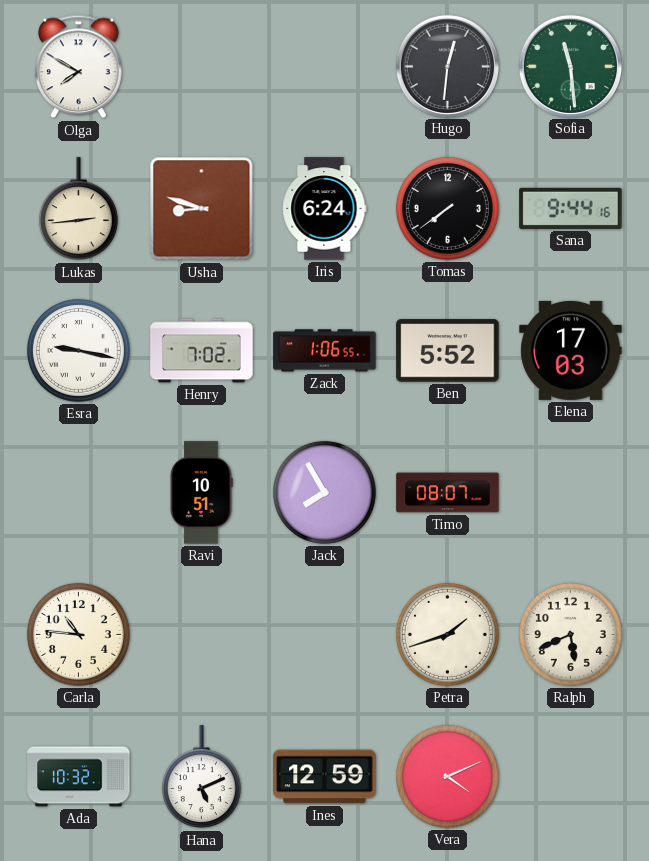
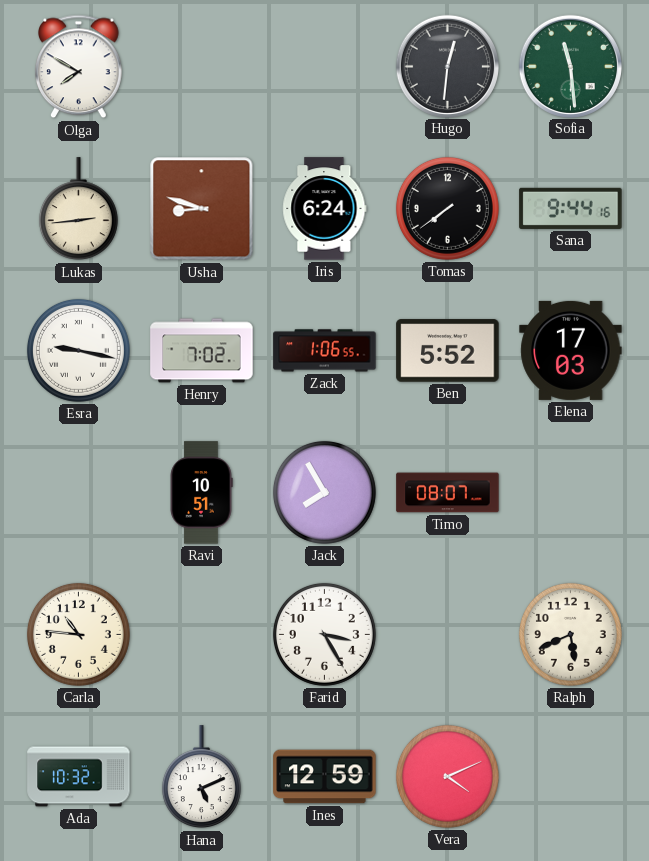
Farid: none -> 3:25
Petra: 1:42 -> none
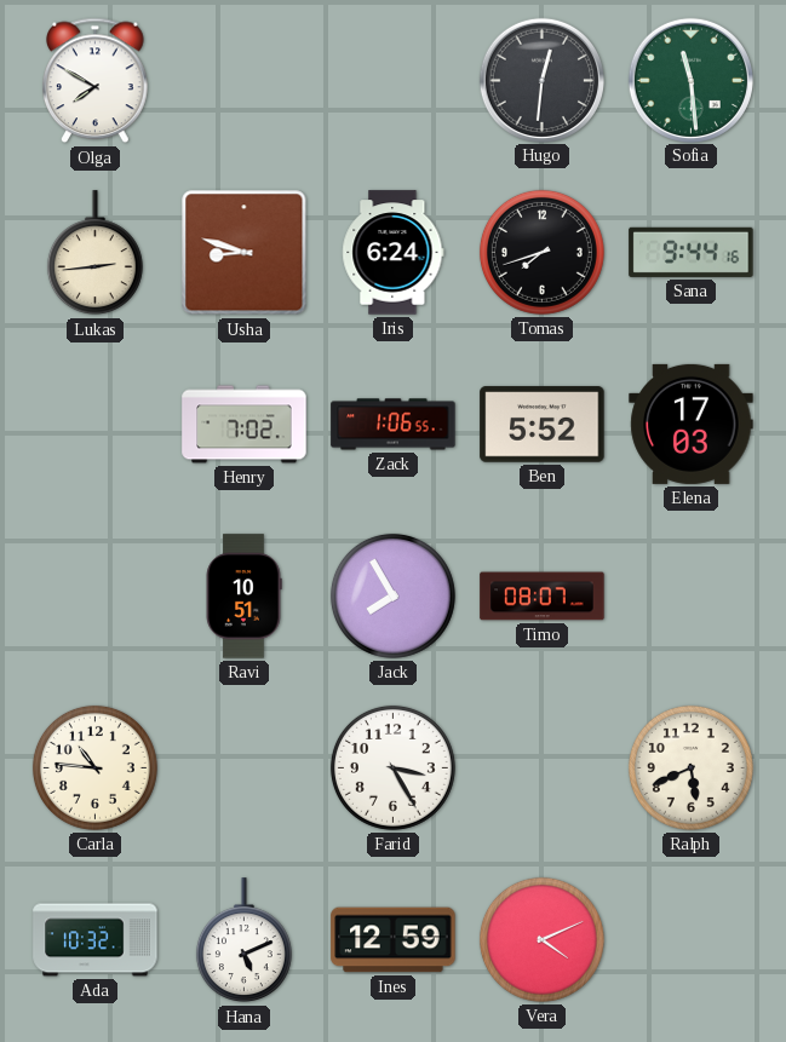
Tomas: 7:39 -> 7:42
Esra: 9:17 -> none
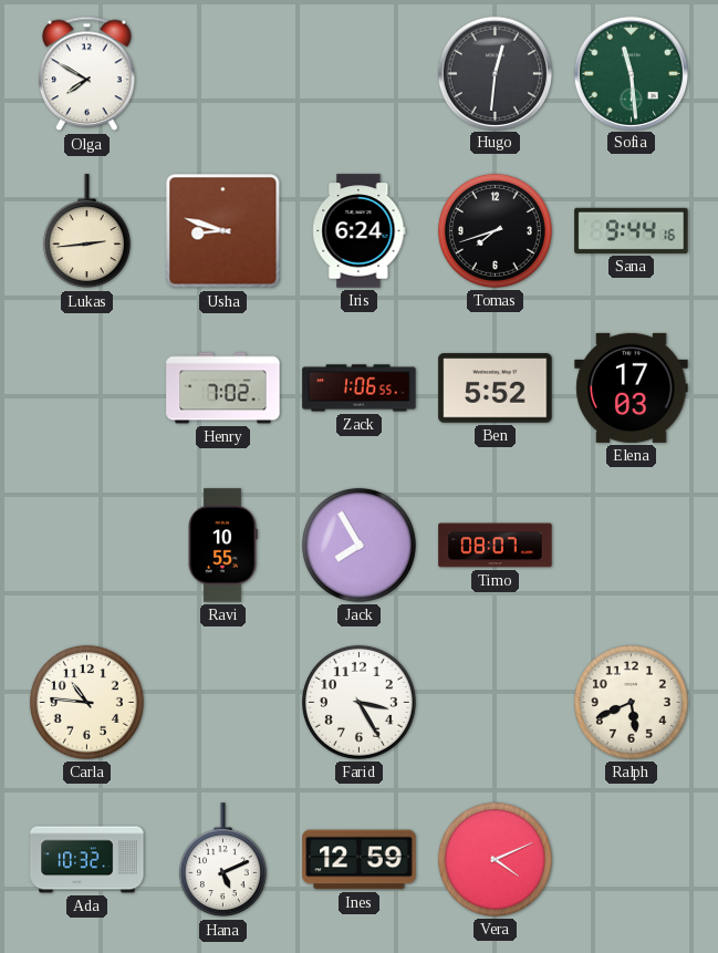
Ravi: 10:51 -> 10:55
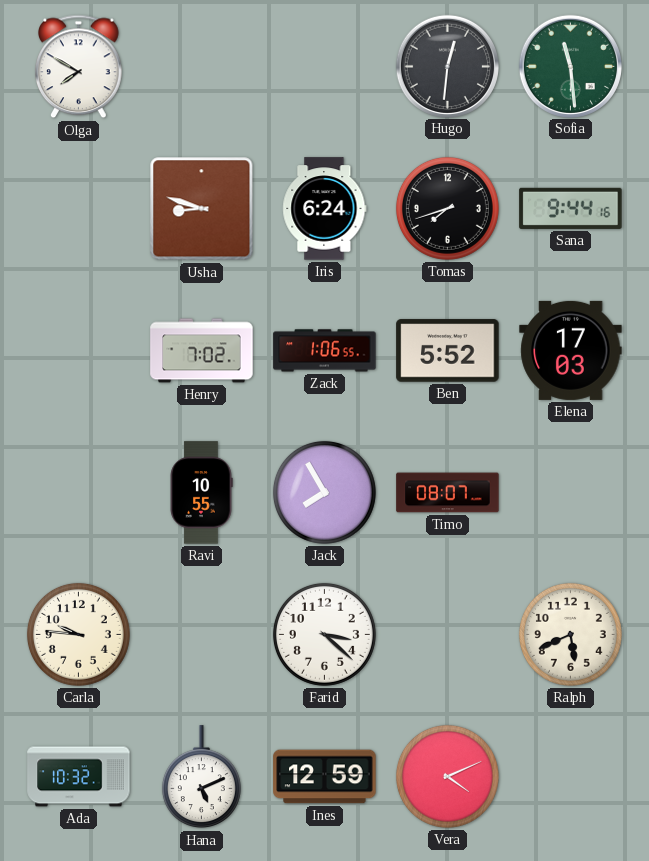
Lukas: 2:44 -> none
Carla: 10:46 -> 9:46
Farid: 3:25 -> 3:22
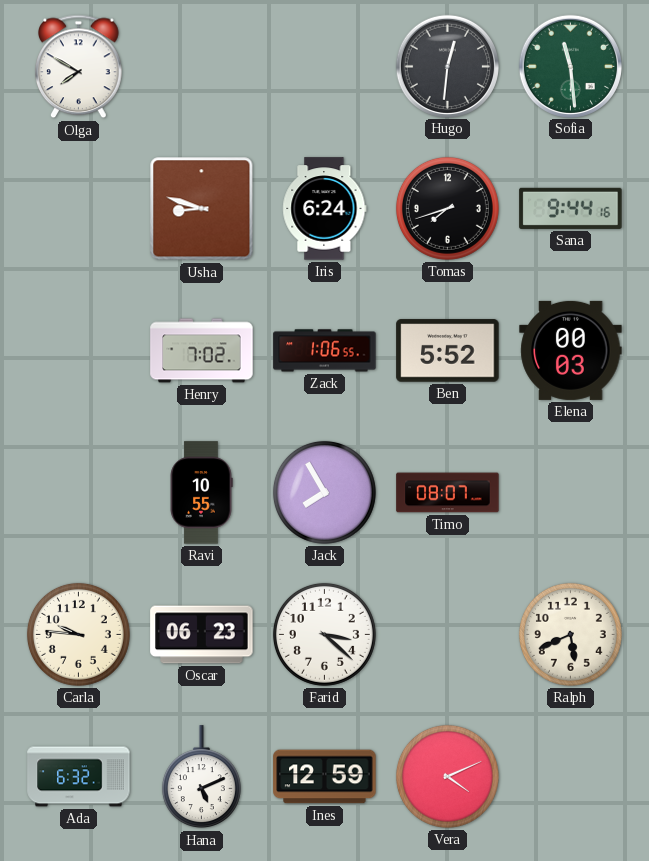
Elena: 17:03 -> 00:03
Oscar: none -> 06:23
Ada: 10:32 -> 6:32
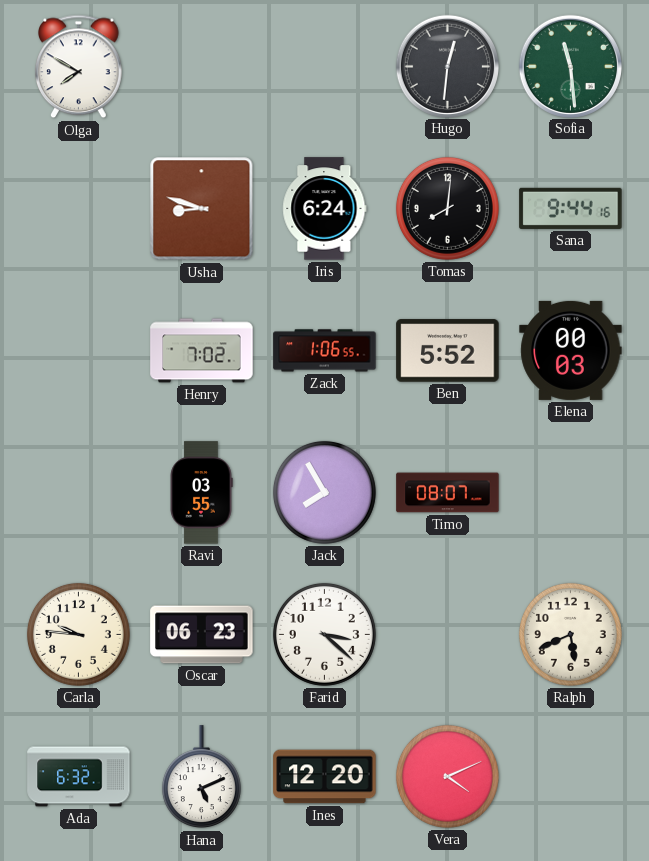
Tomas: 7:42 -> 8:01
Ravi: 10:55 -> 03:55
Ines: 12:59 -> 12:20
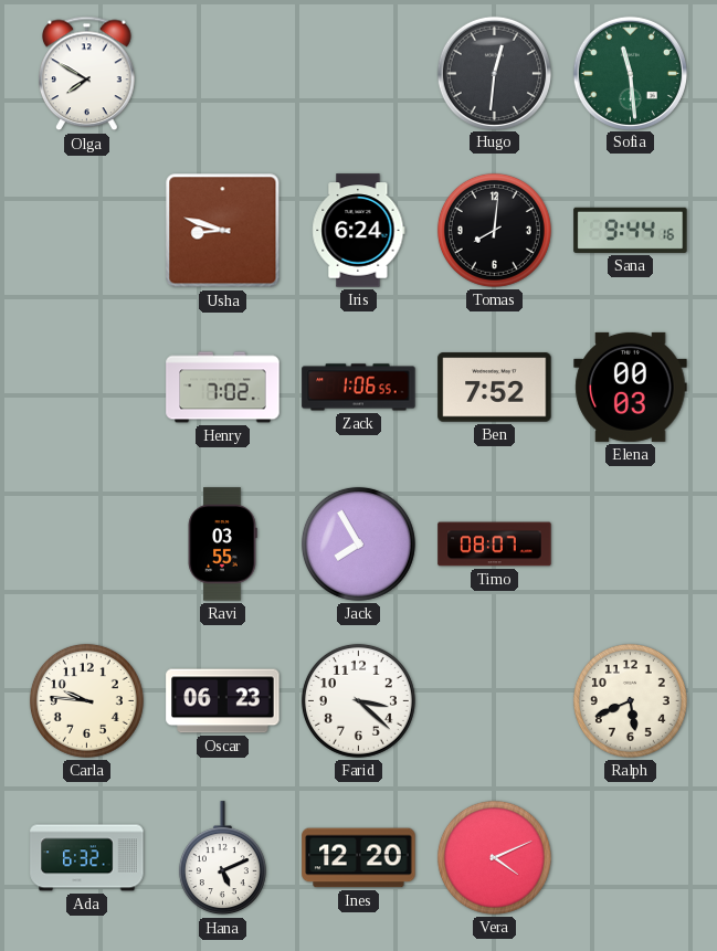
Ben: 5:52 -> 7:52
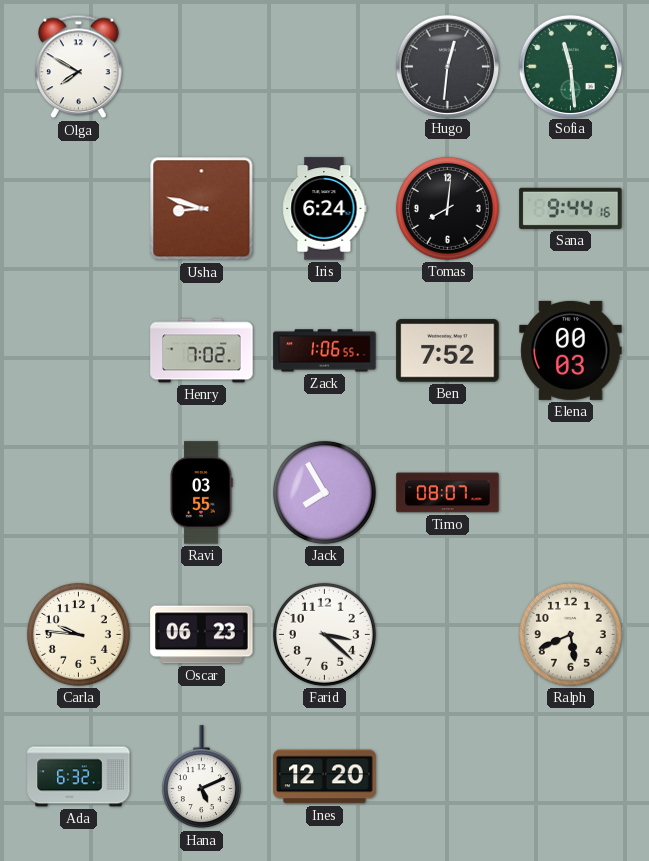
Vera: 4:11 -> none
